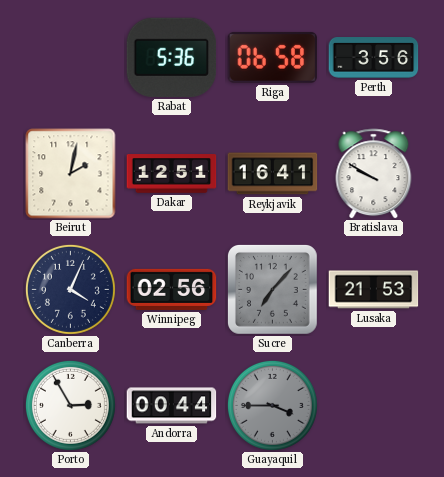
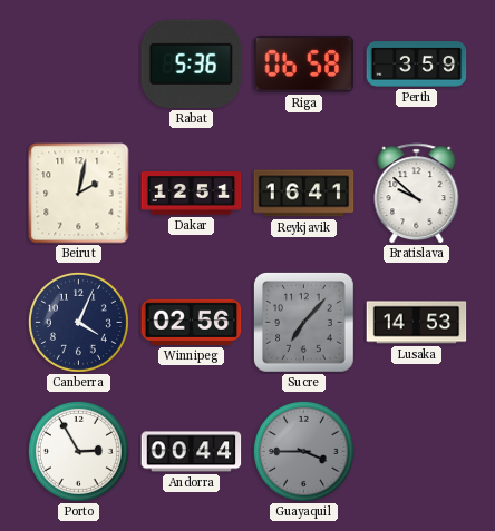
Perth: 3:56 -> 3:59
Bratislava: 9:50 -> 9:52
Lusaka: 21:53 -> 14:53
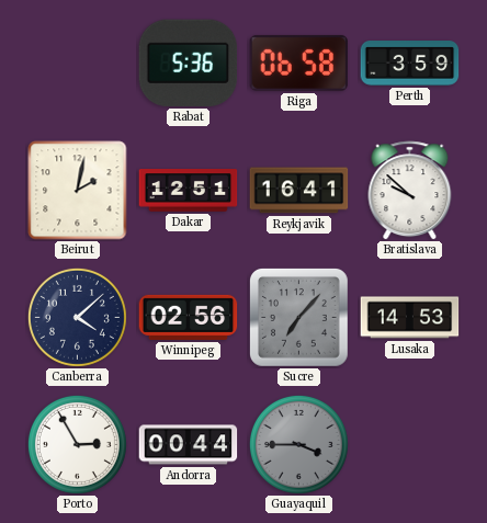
Canberra: 4:04 -> 4:08
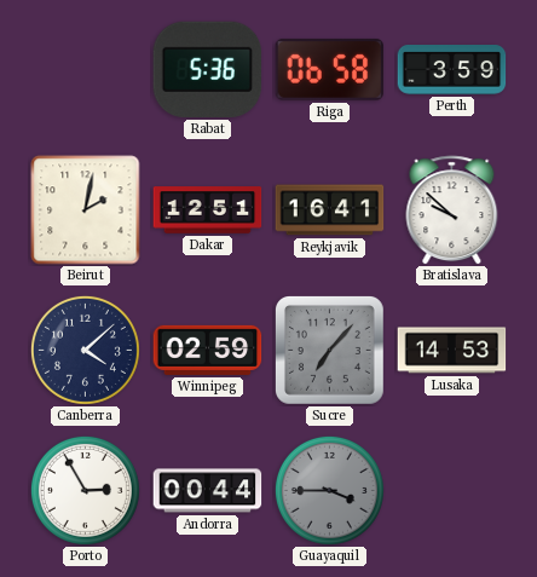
Winnipeg: 02:56 -> 02:59
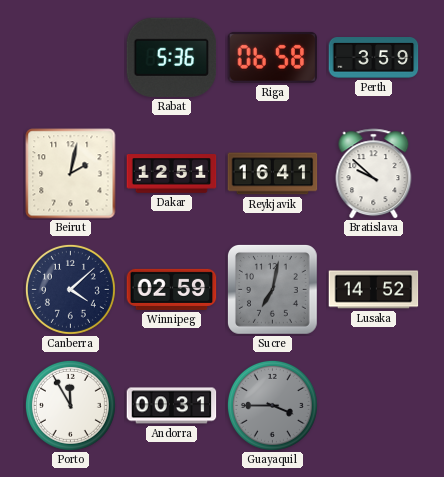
Sucre: 7:07 -> 7:02
Lusaka: 14:53 -> 14:52
Porto: 2:55 -> 11:55
Andorra: 00:44 -> 00:31
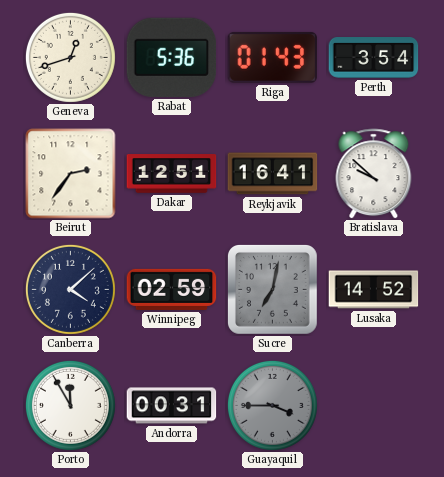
Geneva: none -> 12:42
Riga: 06:58 -> 01:43
Perth: 3:59 -> 3:54
Beirut: 2:02 -> 2:36
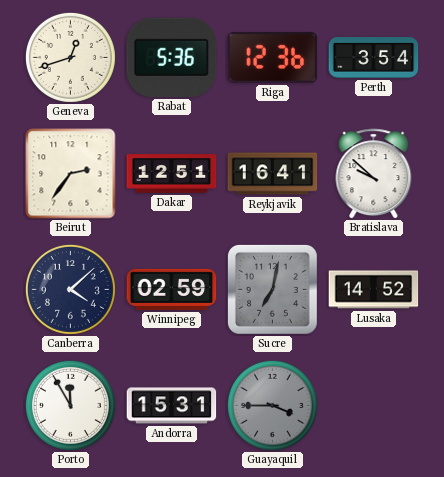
Riga: 01:43 -> 12:36
Andorra: 00:31 -> 15:31
